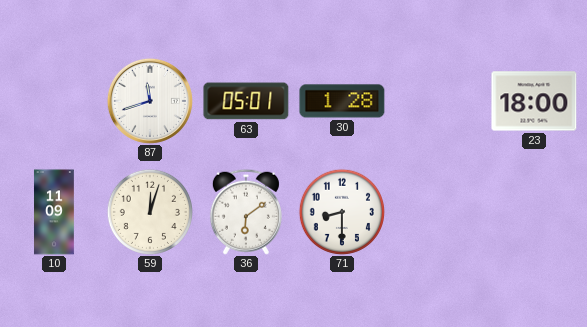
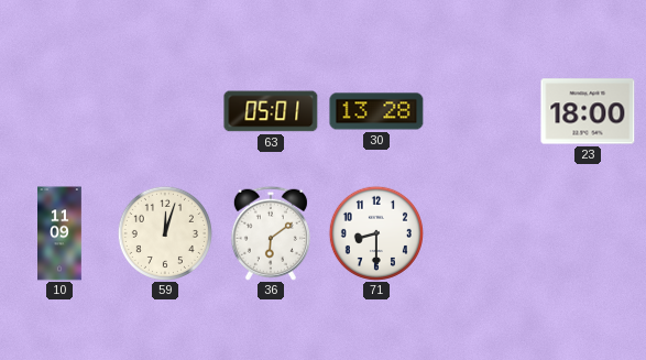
87: 11:42 -> none
30: 1:28 -> 13:28
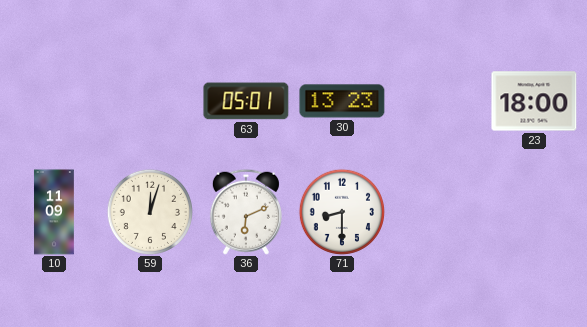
30: 13:28 -> 13:23
36: 6:09 -> 6:11
